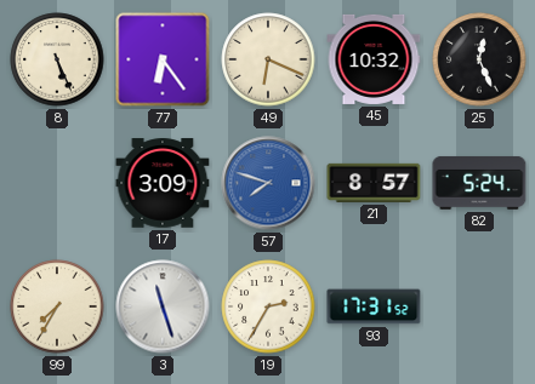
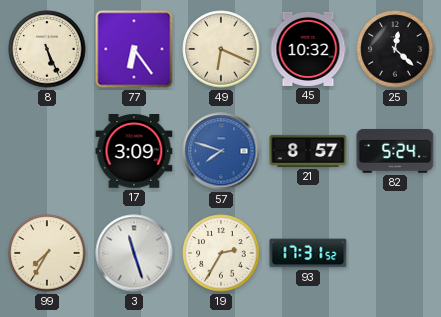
25: 12:26 -> 12:22
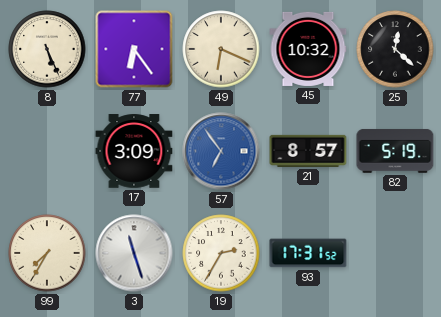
57: 7:48 -> 6:54
82: 5:24 -> 5:19
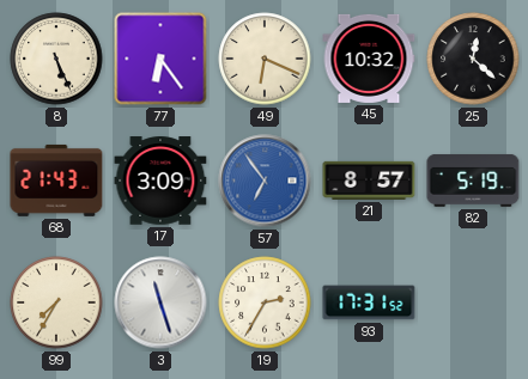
68: none -> 21:43
